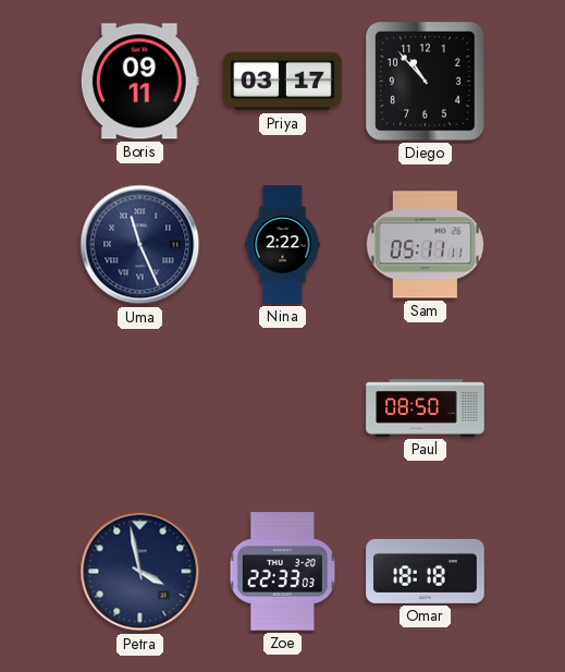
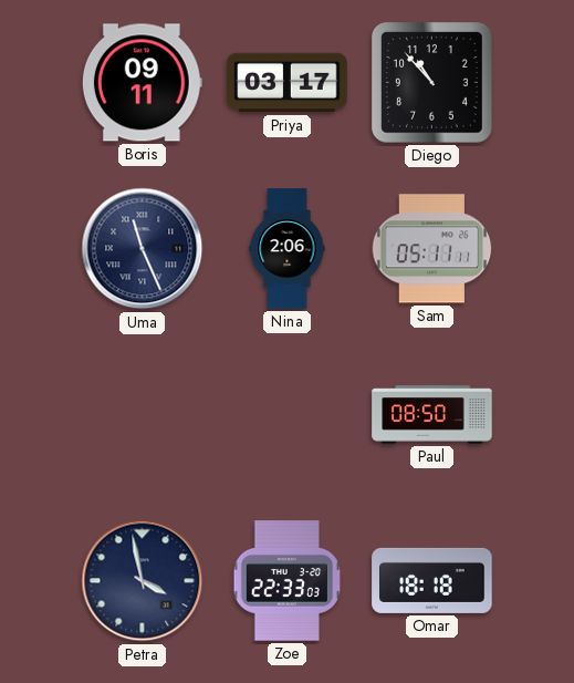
Nina: 2:22 -> 2:06
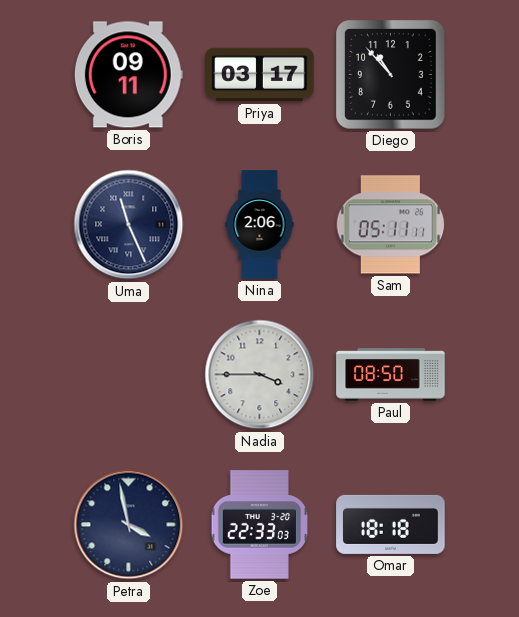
Nadia: none -> 3:45
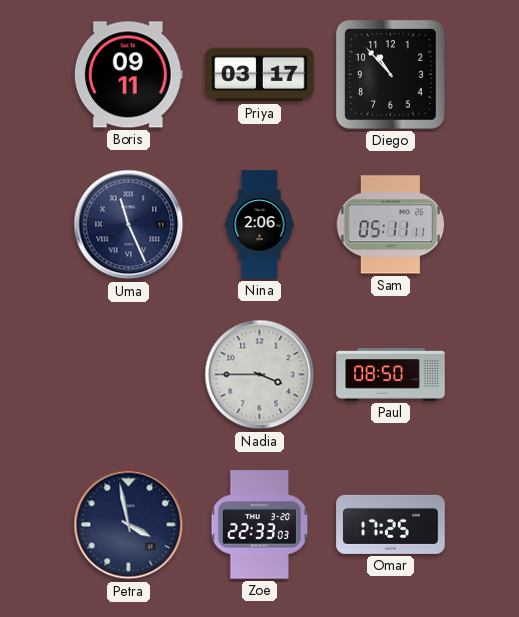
Omar: 18:18 -> 17:25
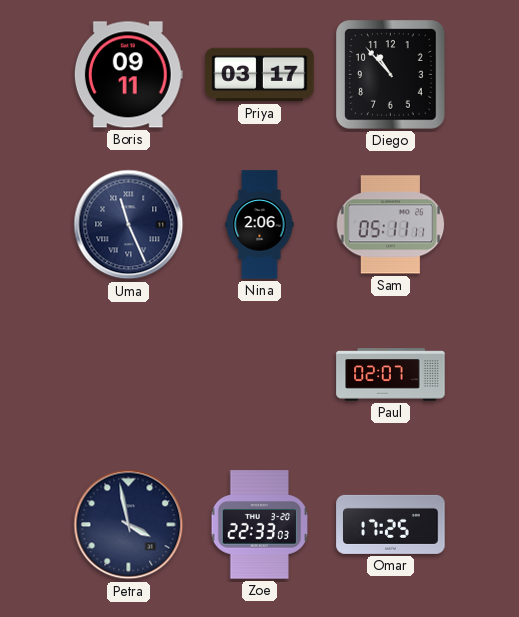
Nadia: 3:45 -> none
Paul: 08:50 -> 02:07
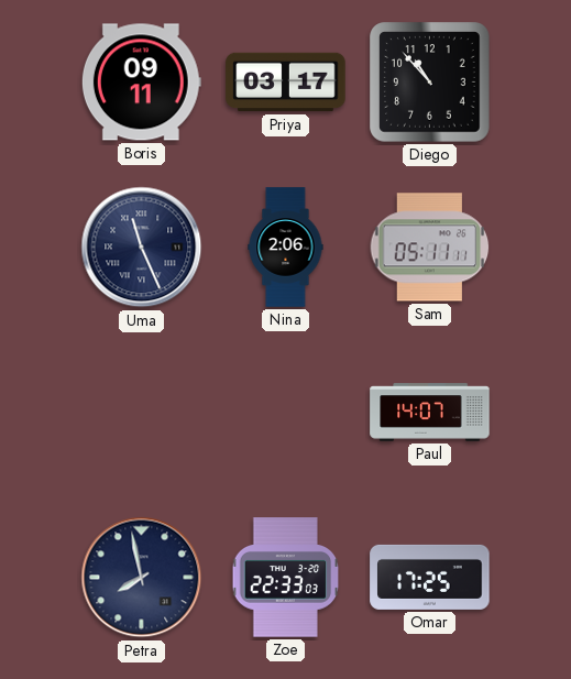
Paul: 02:07 -> 14:07
Petra: 3:58 -> 7:58
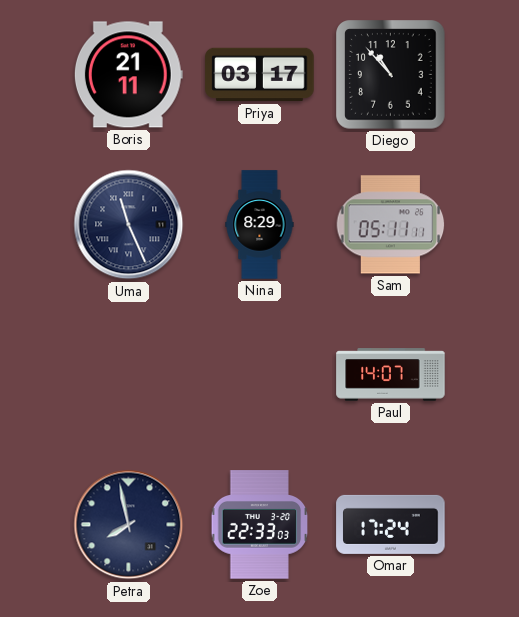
Boris: 09:11 -> 21:11
Nina: 2:06 -> 8:29
Omar: 17:25 -> 17:24
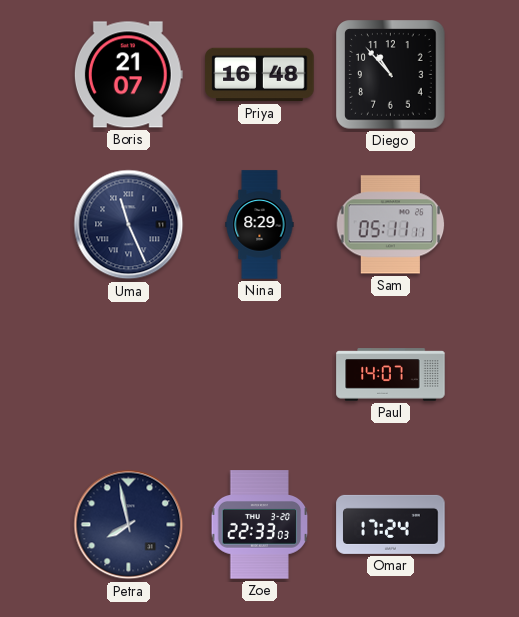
Boris: 21:11 -> 21:07
Priya: 03:17 -> 16:48
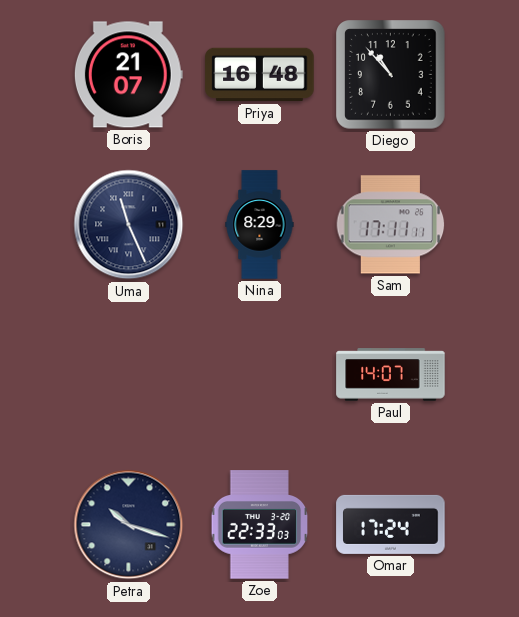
Sam: 05:11 -> 17:11
Petra: 7:58 -> 10:18
